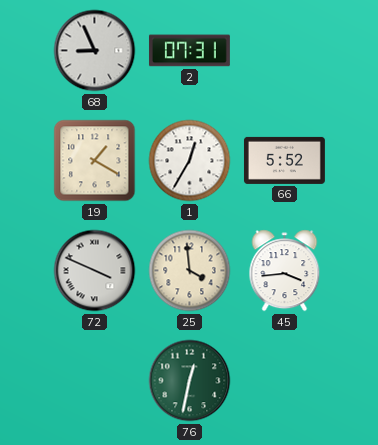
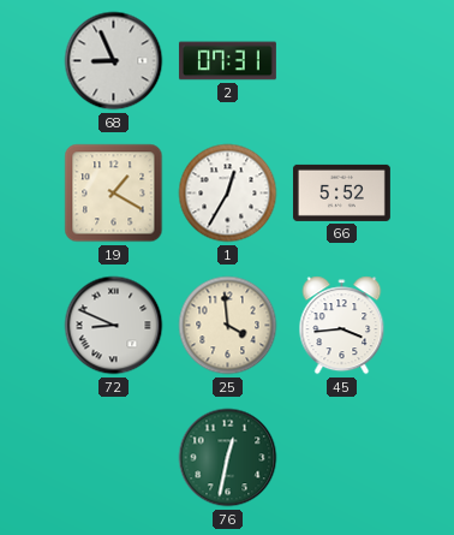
72: 3:49 -> 8:49
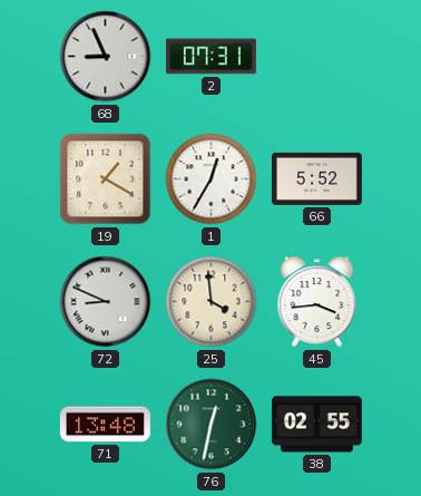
71: none -> 13:48
38: none -> 02:55
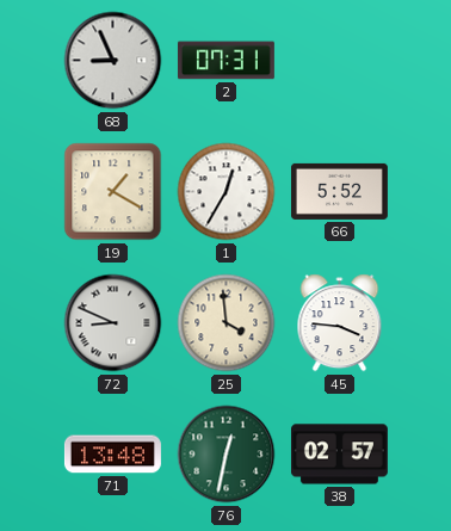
45: 3:44 -> 3:46
38: 02:55 -> 02:57
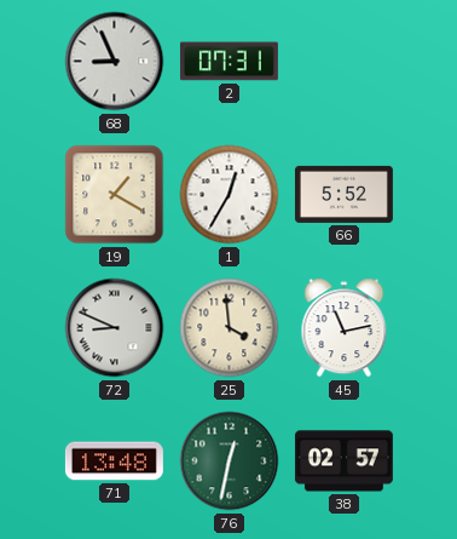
45: 3:46 -> 11:13
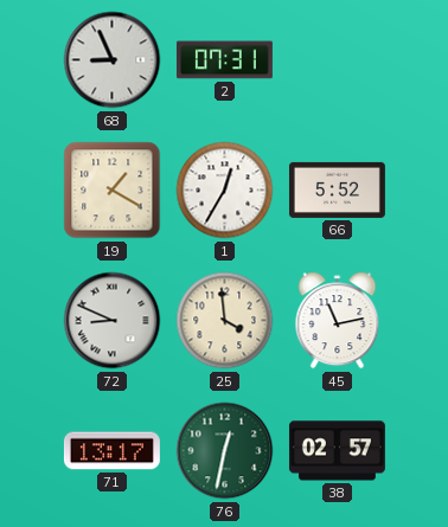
71: 13:48 -> 13:17
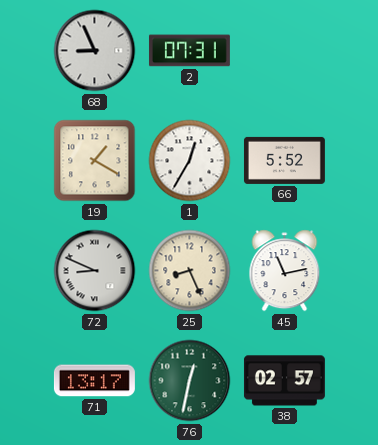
25: 3:59 -> 8:26
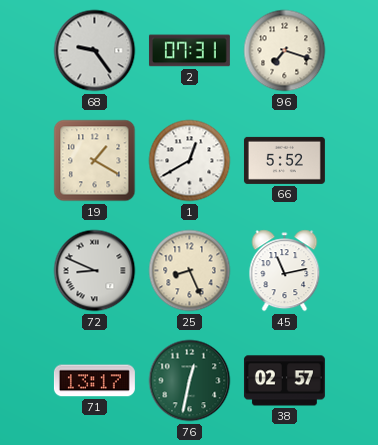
68: 8:56 -> 9:24
96: none -> 7:18
1: 12:35 -> 12:40
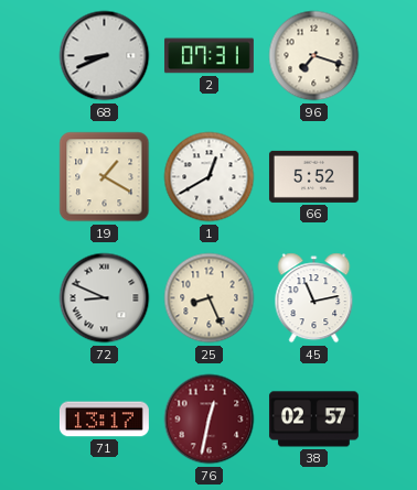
68: 9:24 -> 8:41
76 dial: green -> burgundy
